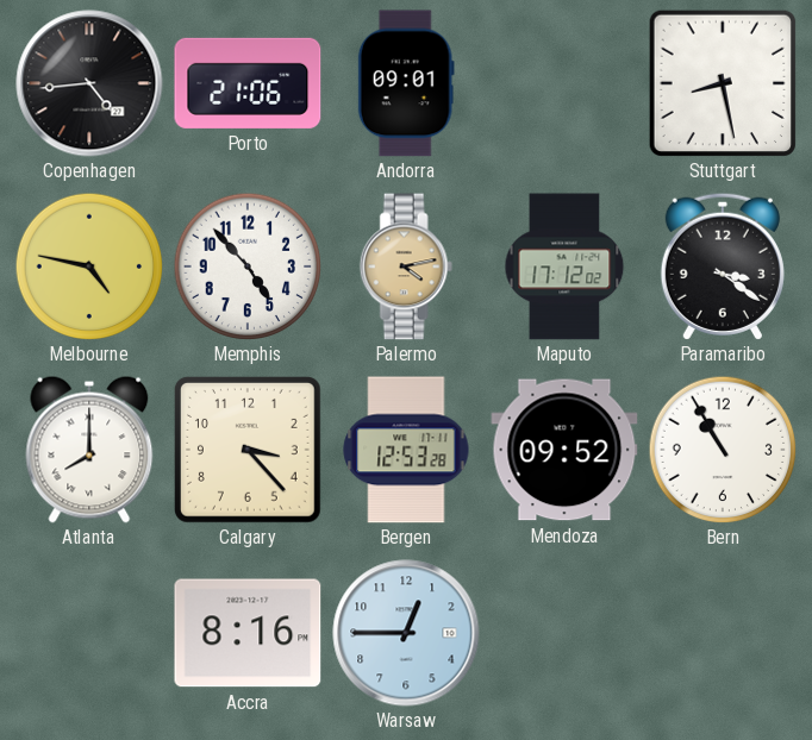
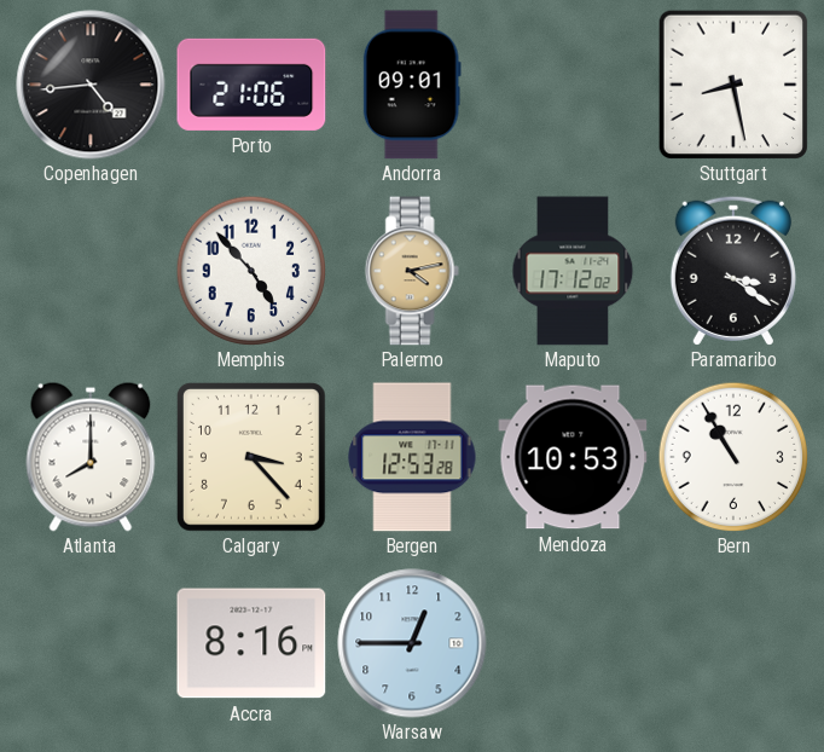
Melbourne: 4:47 -> none
Mendoza: 09:52 -> 10:53
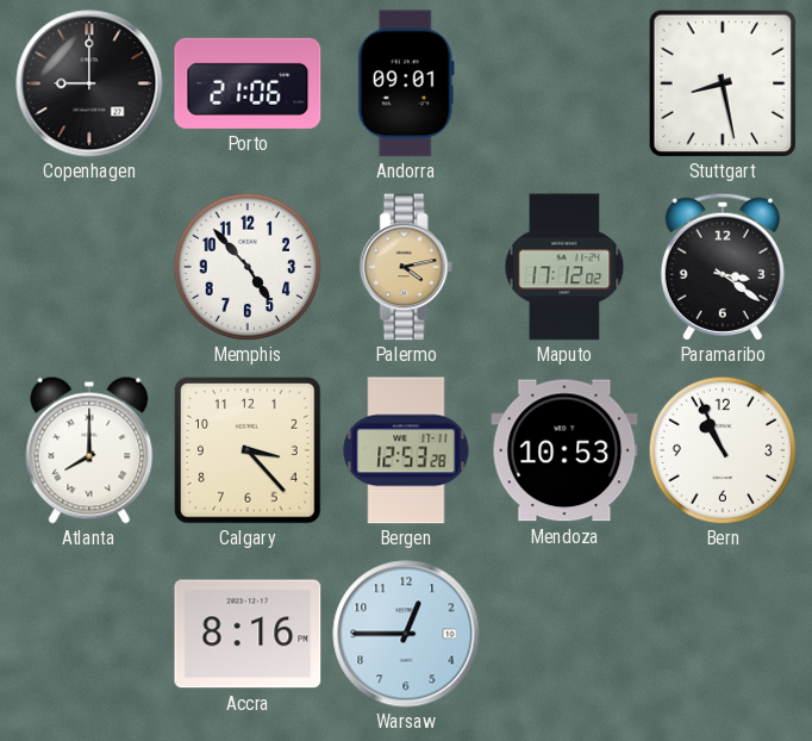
Copenhagen: 4:44 -> 9:00
Bern: 10:55 -> 10:56
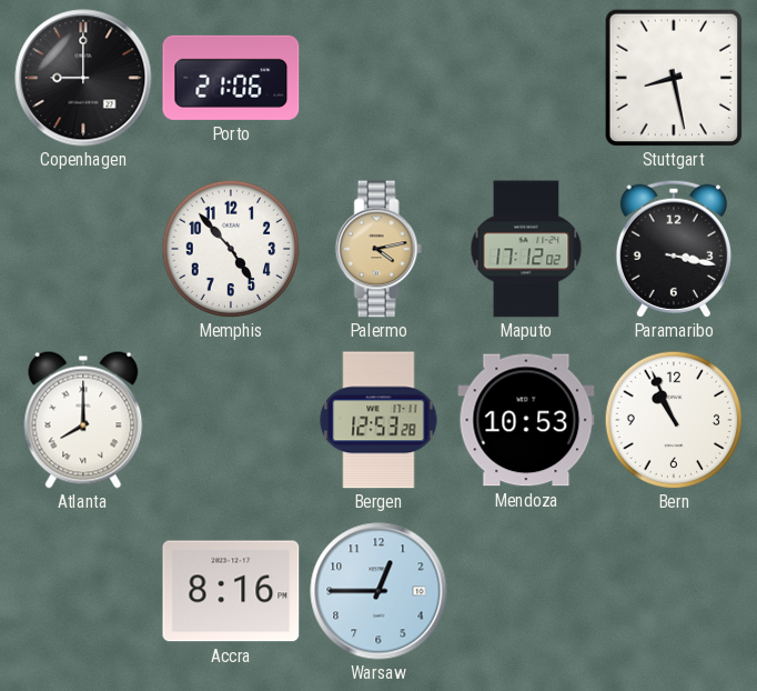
Andorra: 09:01 -> none
Paramaribo: 3:21 -> 3:17
Calgary: 3:23 -> none
